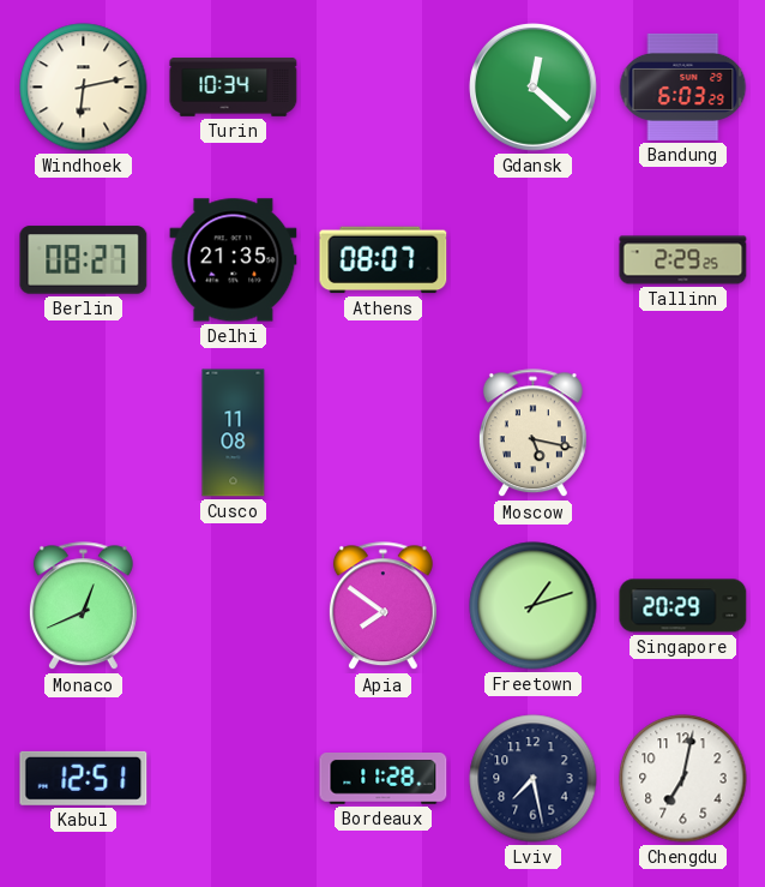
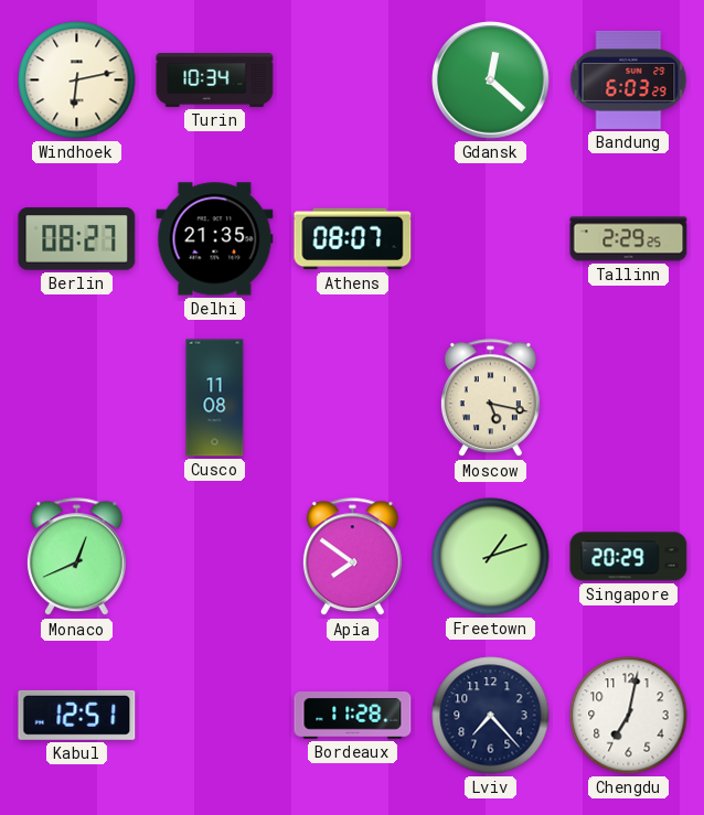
Lviv: 7:28 -> 7:23
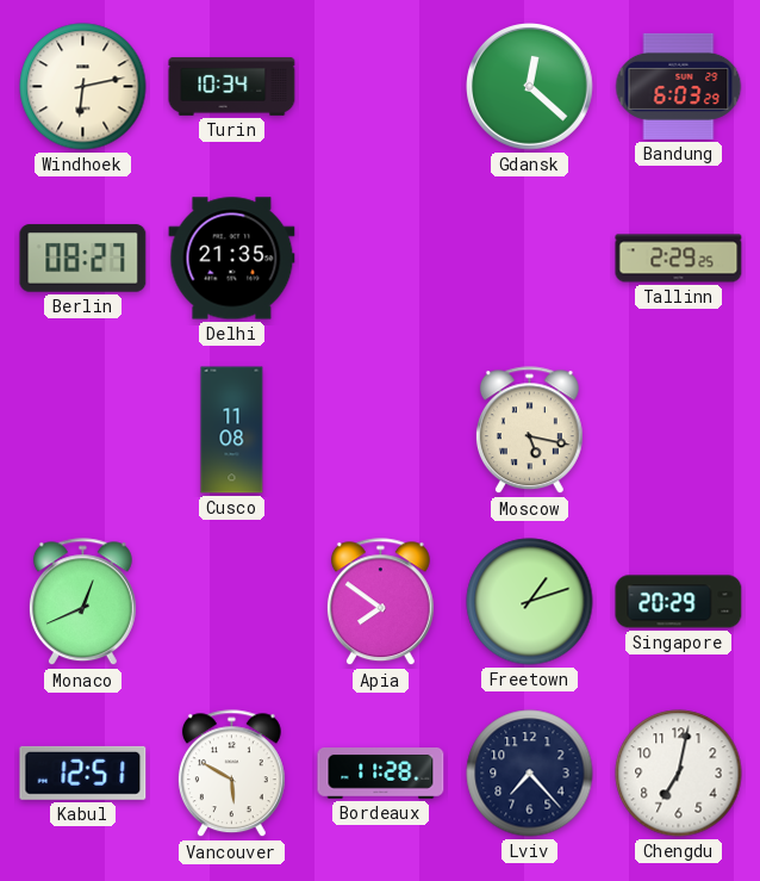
Athens: 08:07 -> none
Vancouver: none -> 5:50
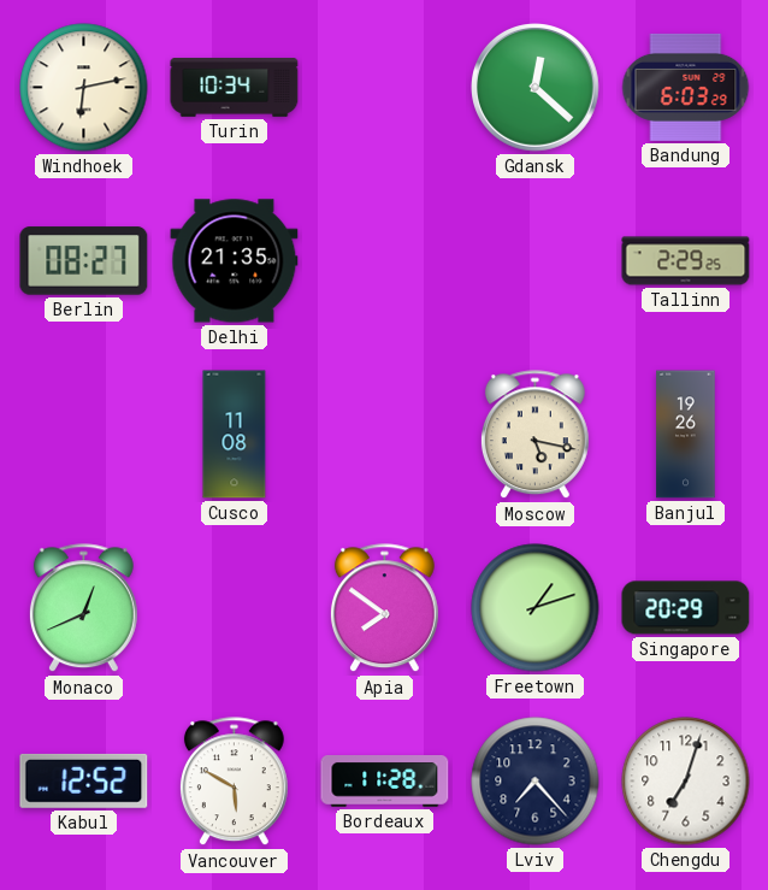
Banjul: none -> 19:26
Kabul: 12:51 -> 12:52
Chengdu: 7:02 -> 7:03
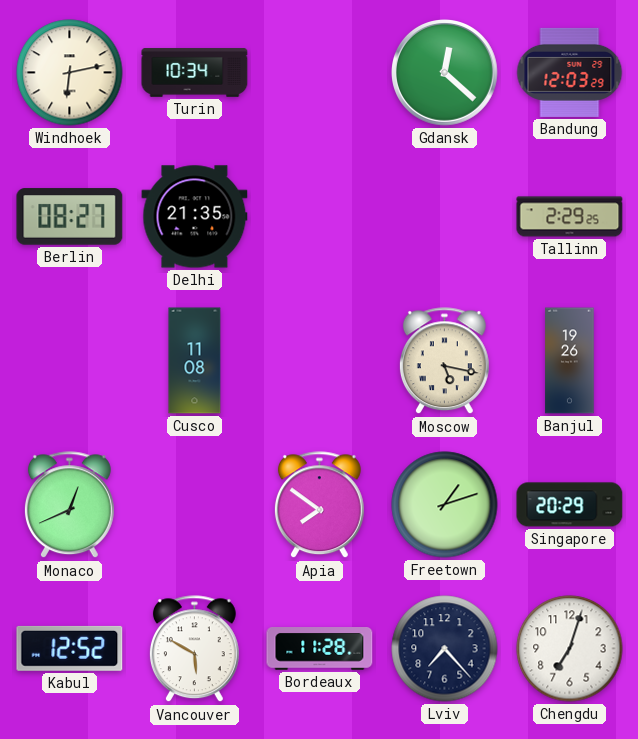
Bandung: 6:03 -> 12:03
